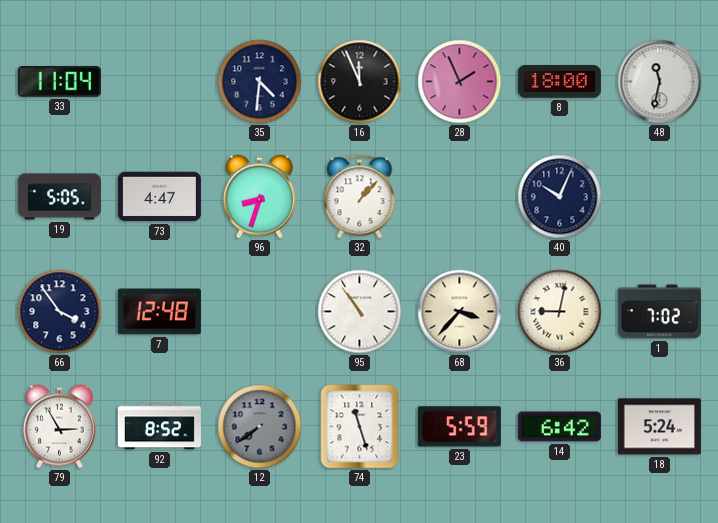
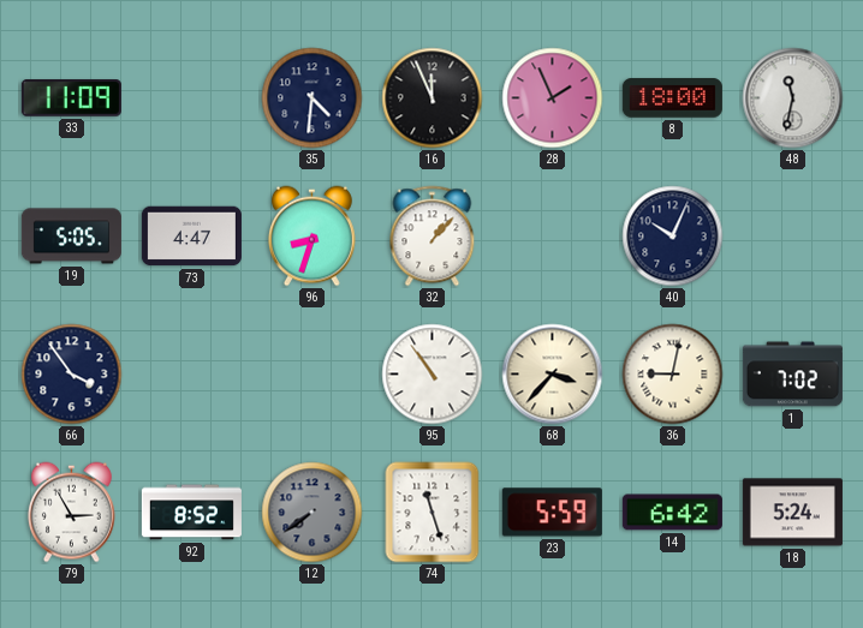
33: 11:04 -> 11:09
7: 12:48 -> none
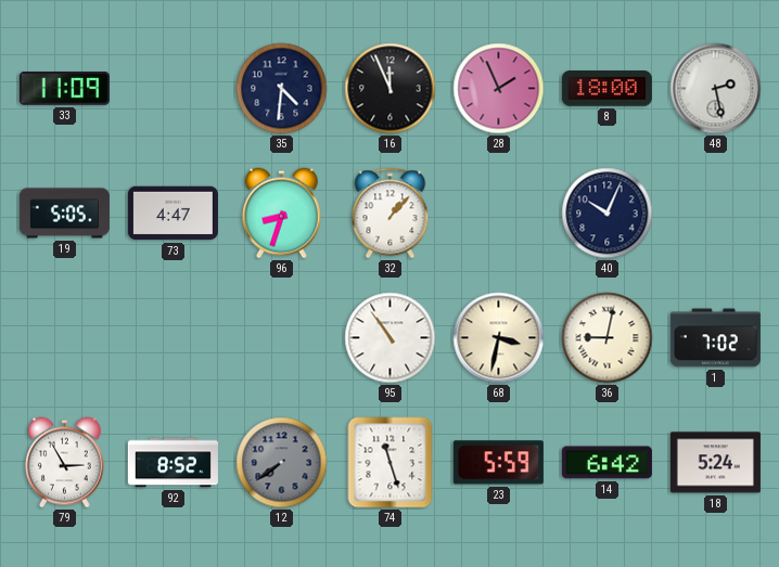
48: 11:32 -> 2:28
66: 3:54 -> none
68: 3:37 -> 3:32
